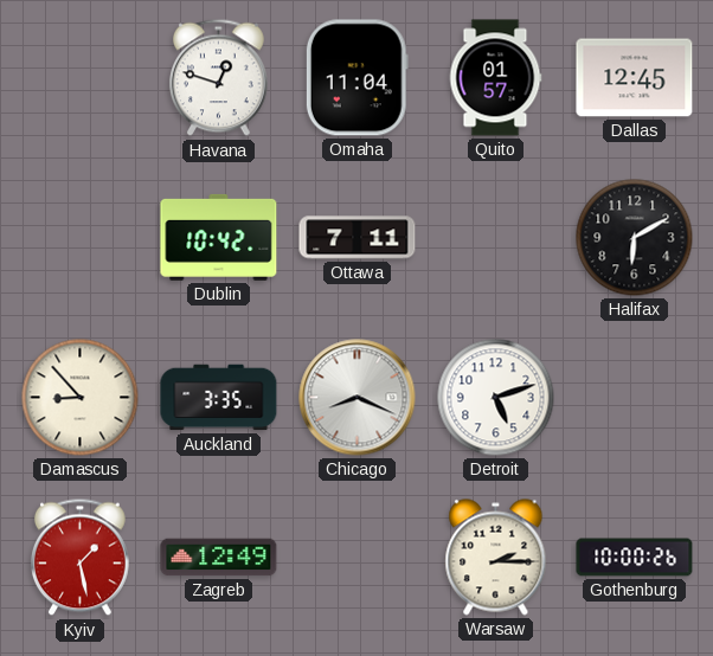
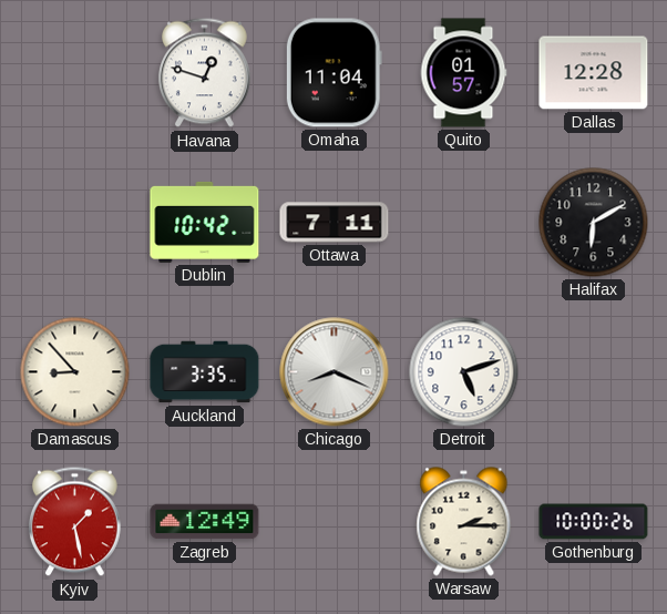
Dallas: 12:45 -> 12:28
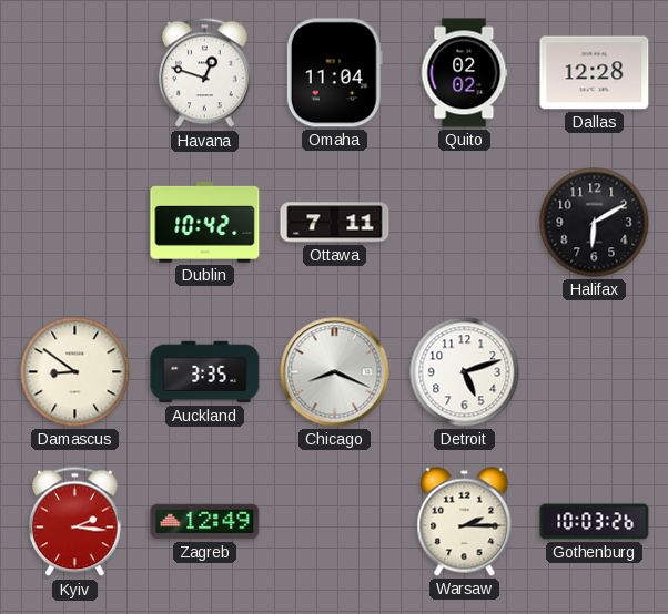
Quito: 01:57 -> 02:02
Damascus: 8:53 -> 8:51
Kyiv: 1:28 -> 2:16
Gothenburg: 10:00 -> 10:03
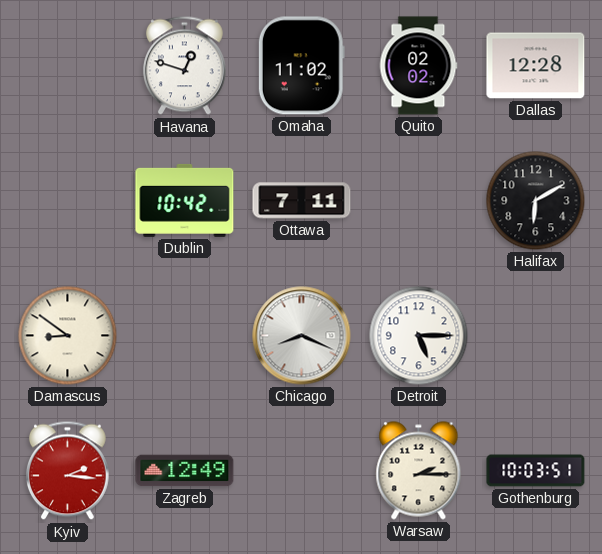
Omaha: 11:04 -> 11:02
Auckland: 3:35 -> none
Detroit: 5:12 -> 5:15
Gothenburg: 10:03:26 -> 10:03:51
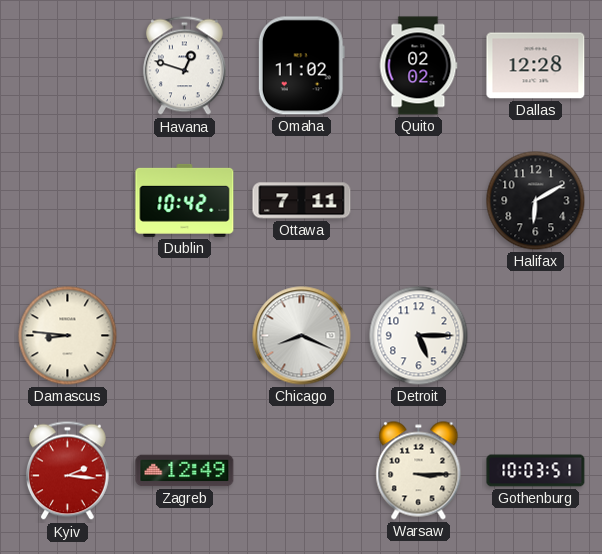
Damascus: 8:51 -> 8:46
Warsaw: 2:15 -> 3:15
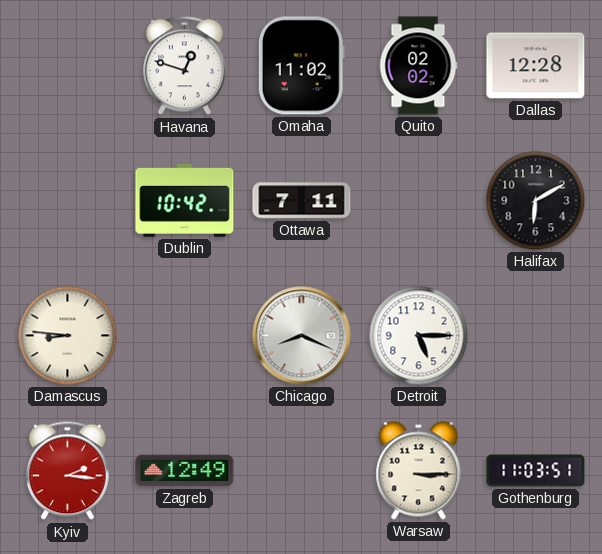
Gothenburg: 10:03 -> 11:03
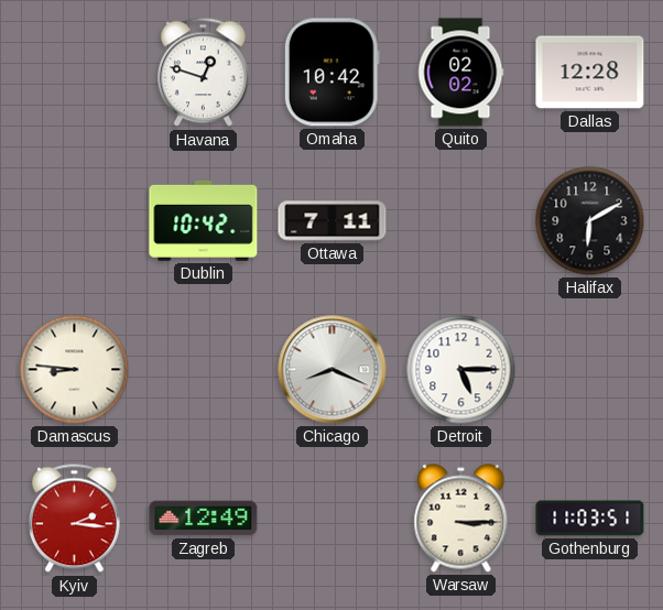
Omaha: 11:02 -> 10:42
